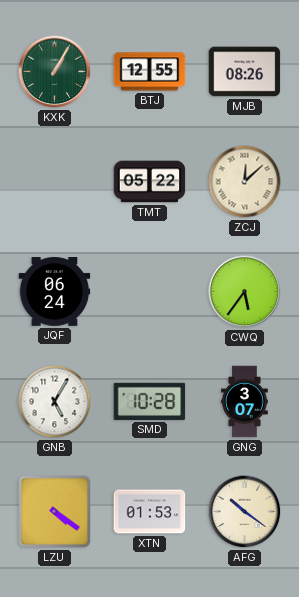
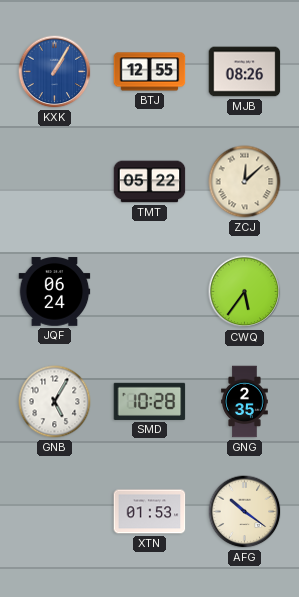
KXK dial: green -> blue
GNG: 3:07 -> 2:35
LZU: 4:21 -> none
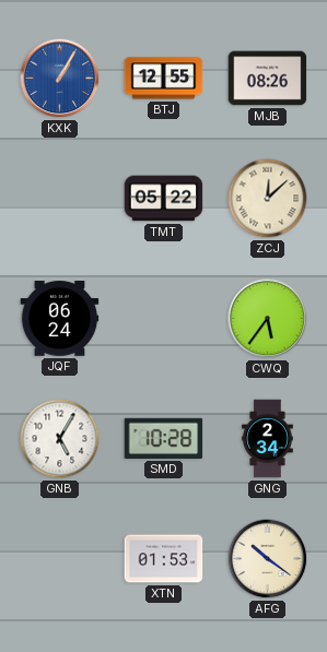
GNG: 2:35 -> 2:34
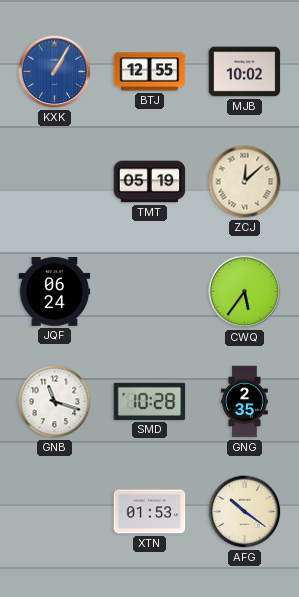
MJB: 08:26 -> 10:02
TMT: 05:22 -> 05:19
GNB: 5:05 -> 11:18
GNG: 2:34 -> 2:35
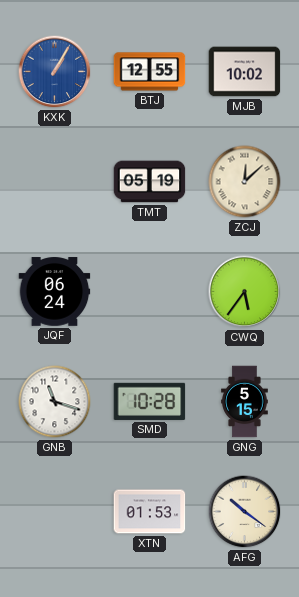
GNG: 2:35 -> 5:15
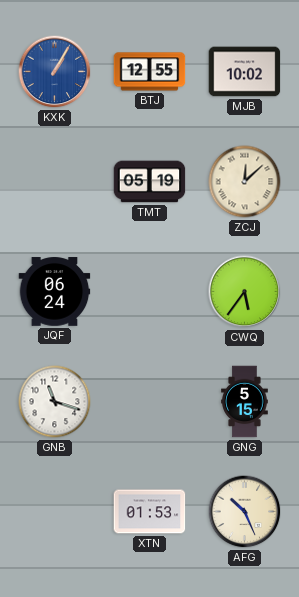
SMD: 10:28 -> none
AFG: 10:21 -> 10:26
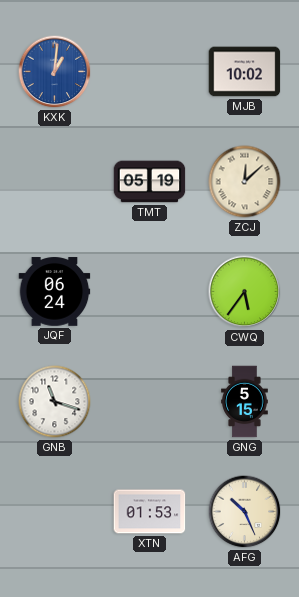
KXK: 1:05 -> 1:01
BTJ: 12:55 -> none
